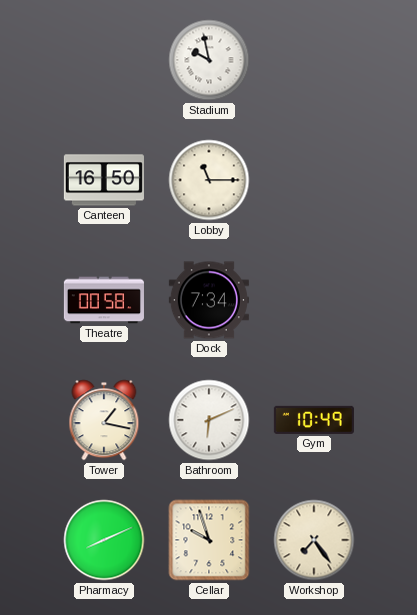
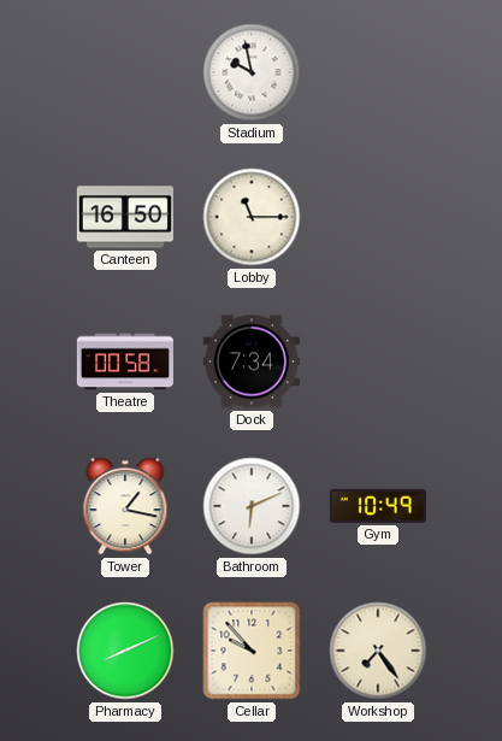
Cellar: 9:57 -> 9:53
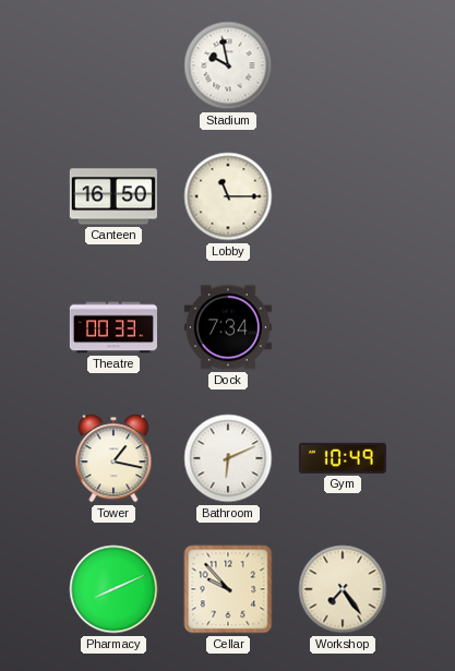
Theatre: 00:58 -> 00:33
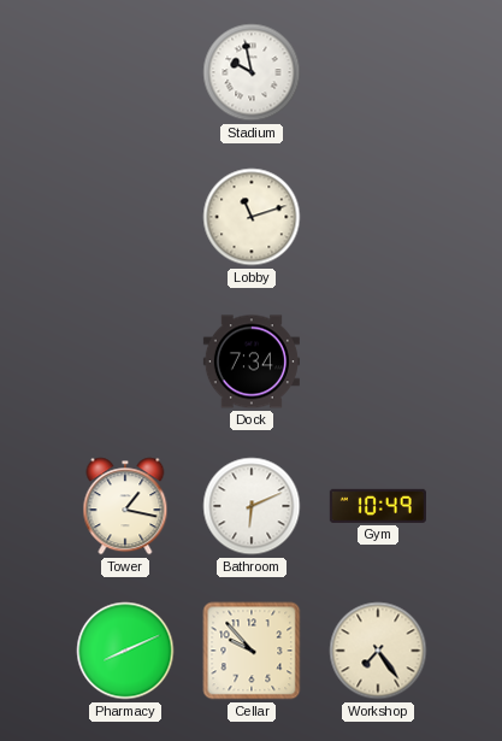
Canteen: 16:50 -> none
Lobby: 11:15 -> 11:12
Theatre: 00:33 -> none
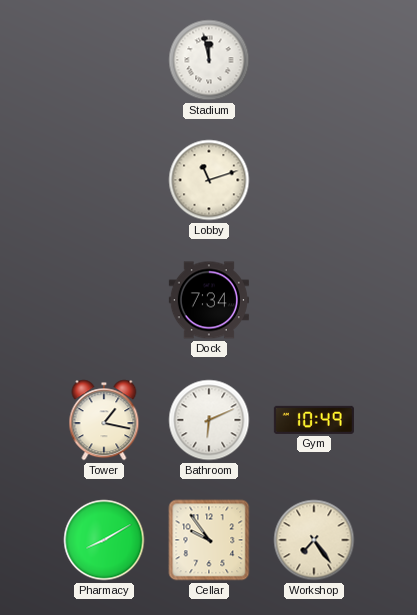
Stadium: 9:58 -> 11:58
Pharmacy: 8:11 -> 8:10
Cellar: 9:53 -> 9:54
